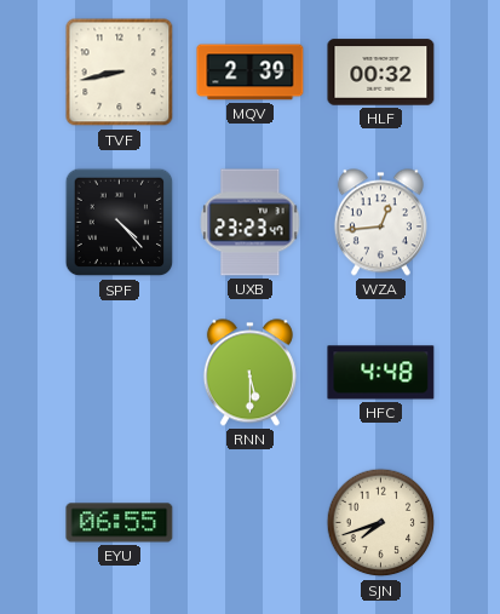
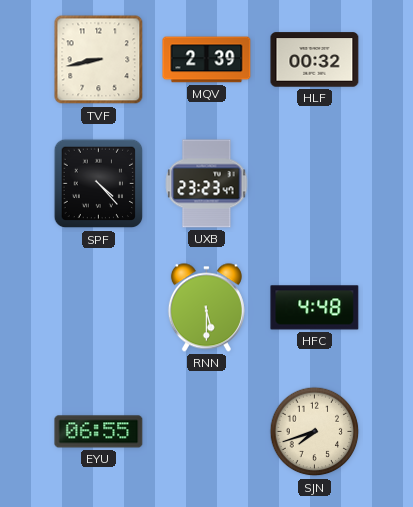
WZA: 12:44 -> none
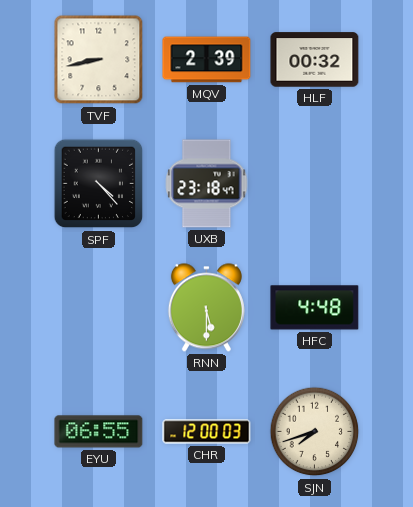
UXB: 23:23 -> 23:18
CHR: none -> 12:00
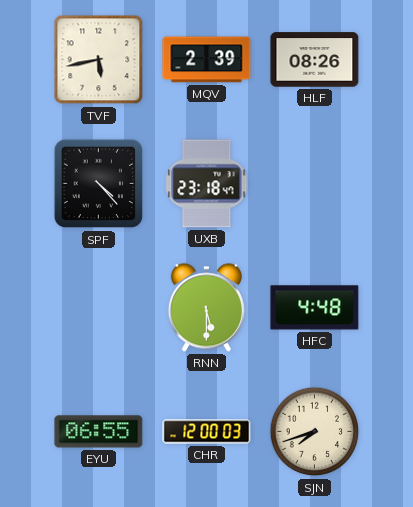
TVF: 8:43 -> 5:43
HLF: 00:32 -> 08:26
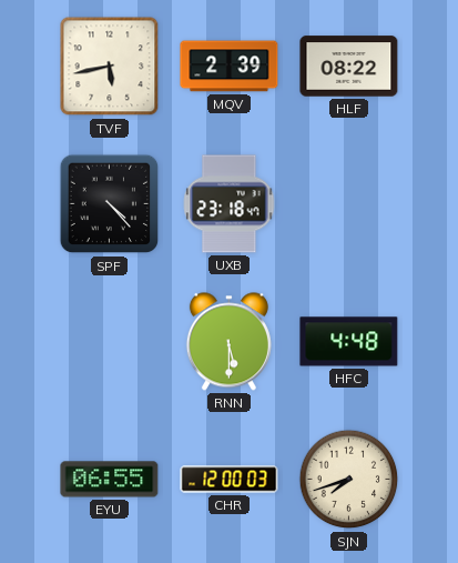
HLF: 08:26 -> 08:22
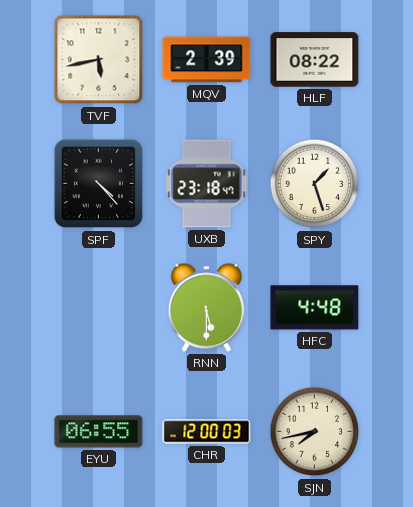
SPY: none -> 1:27
SJN: 7:42 -> 7:43
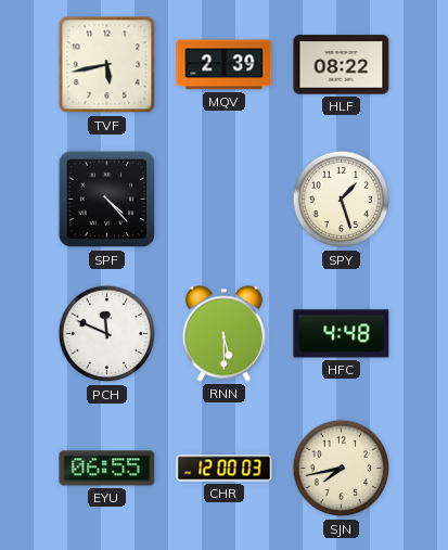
UXB: 23:18 -> none
PCH: none -> 11:49
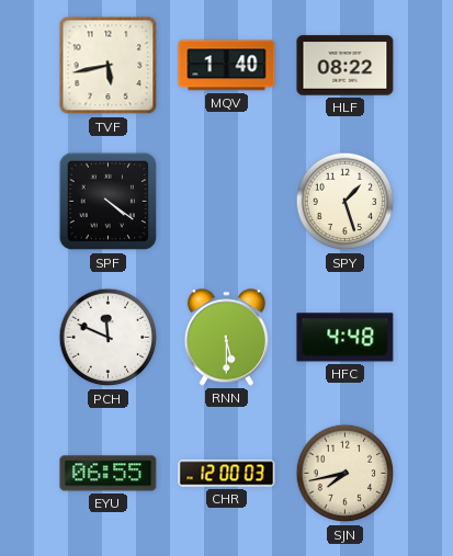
MQV: 2:39 -> 1:40
SPF: 4:23 -> 4:21
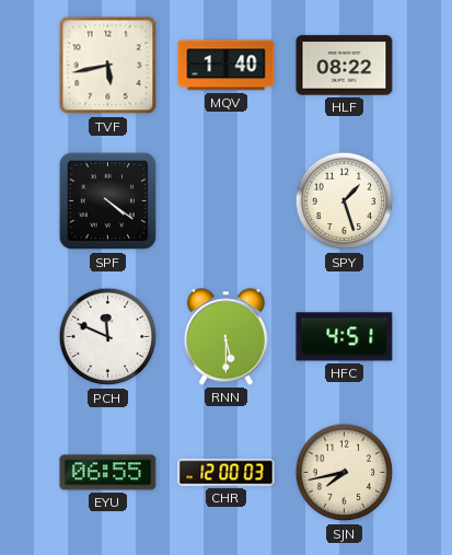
HFC: 4:48 -> 4:51
